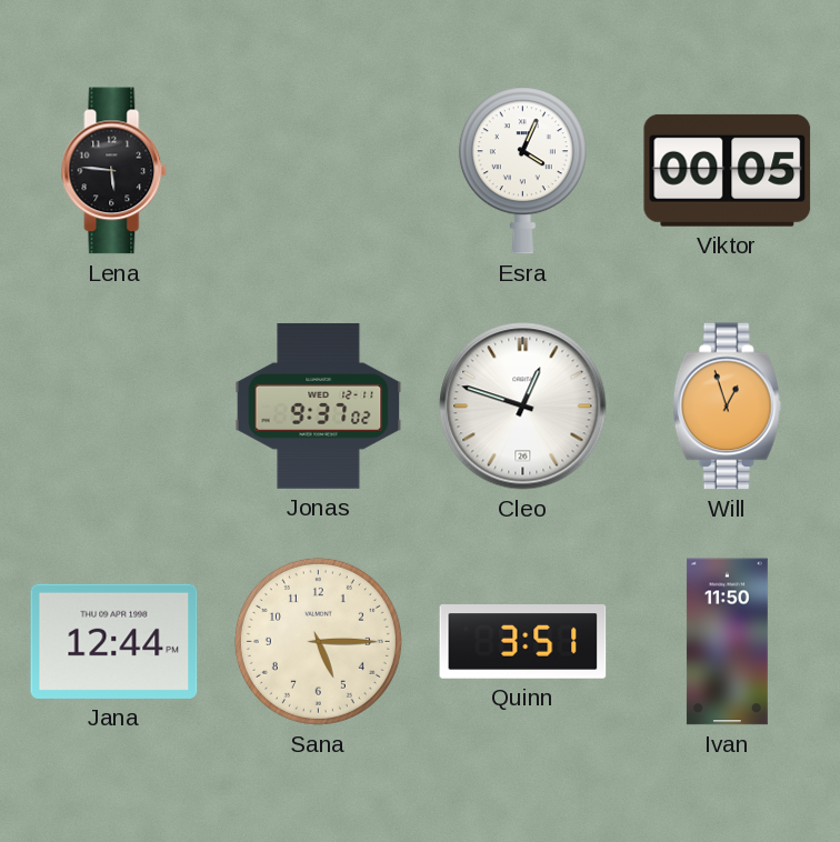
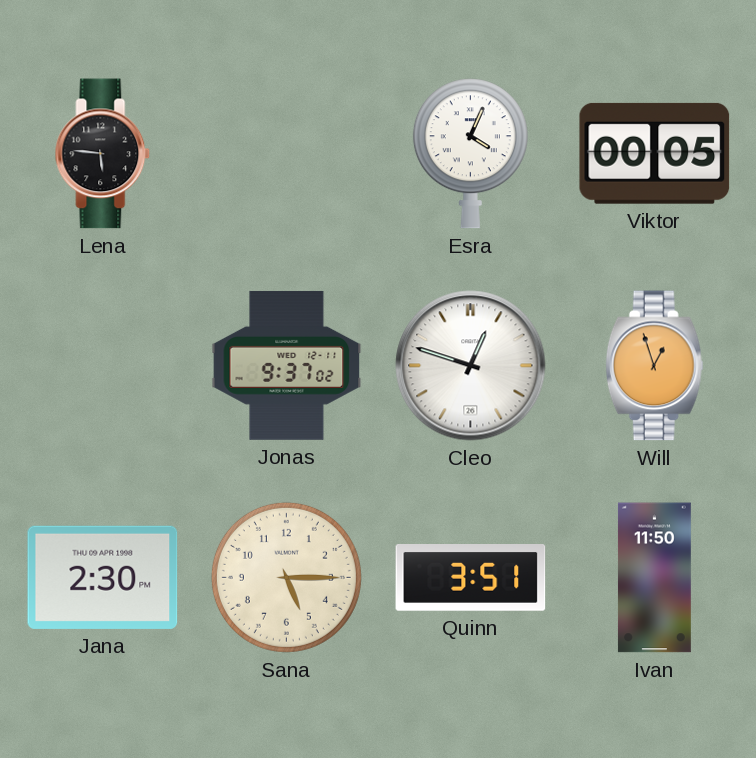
Jana: 12:44 -> 2:30
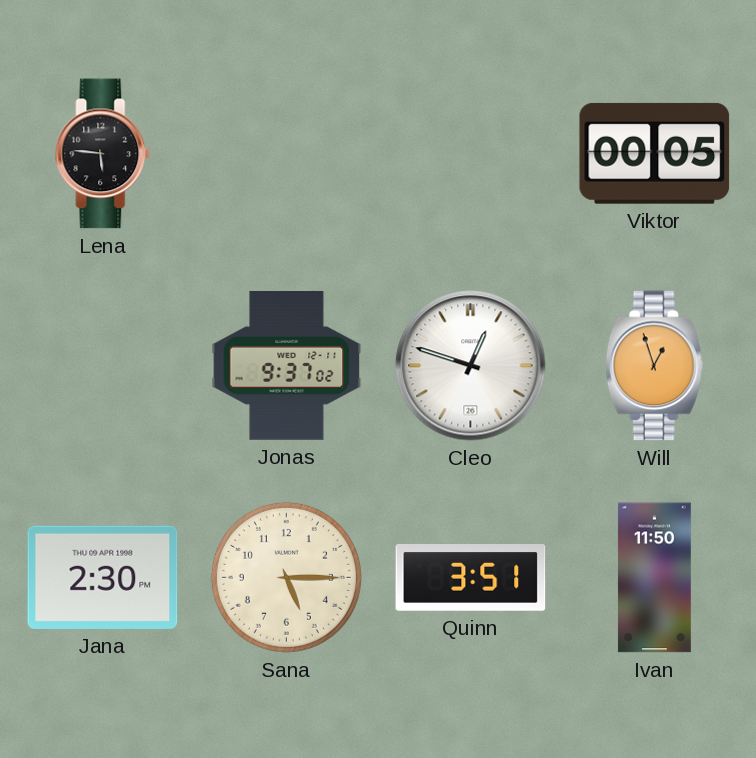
Esra: 4:04 -> none
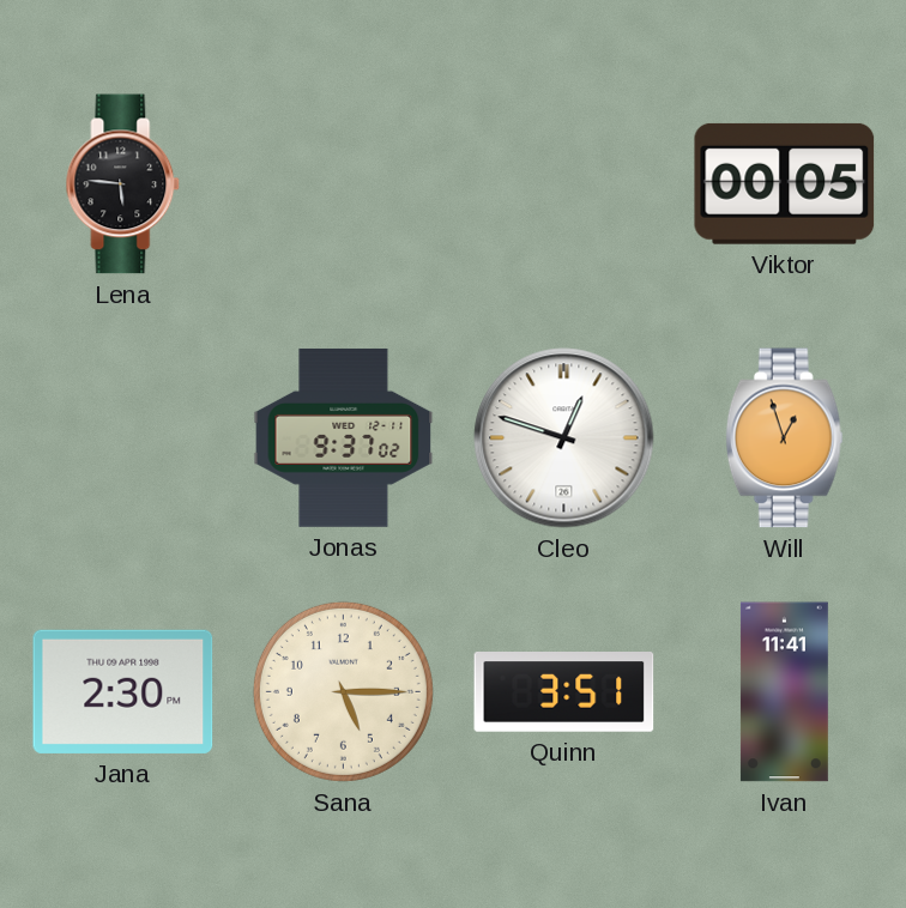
Ivan: 11:50 -> 11:41
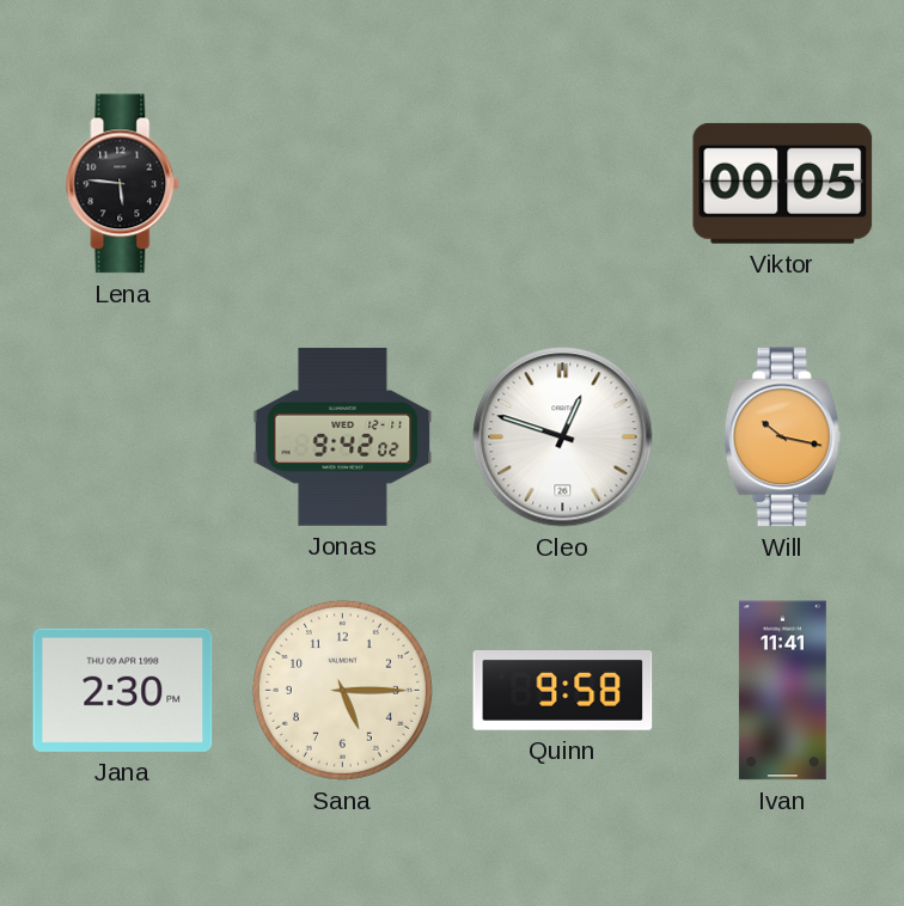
Jonas: 9:37 -> 9:42
Will: 12:57 -> 10:17
Quinn: 3:51 -> 9:58
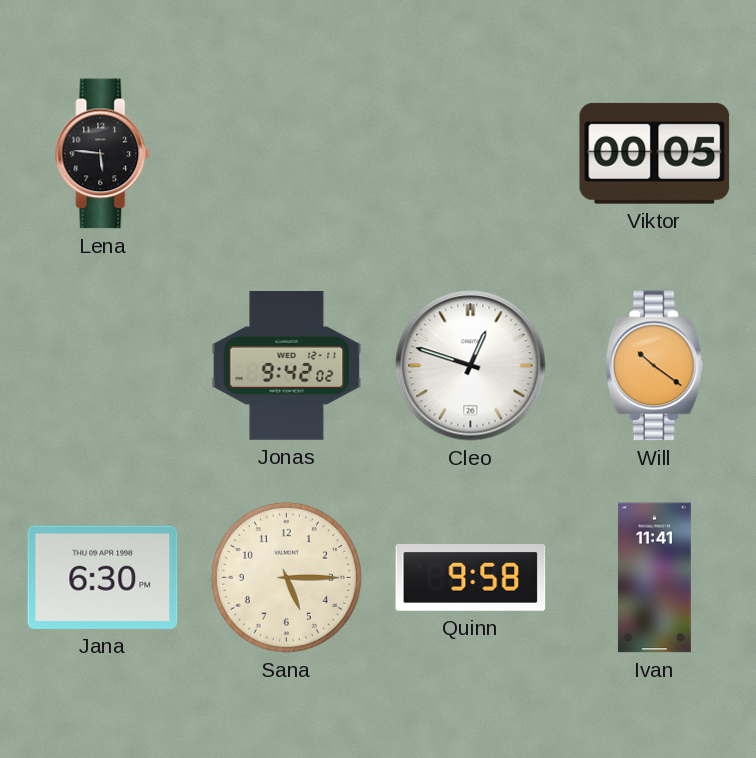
Will: 10:17 -> 10:21
Jana: 2:30 -> 6:30
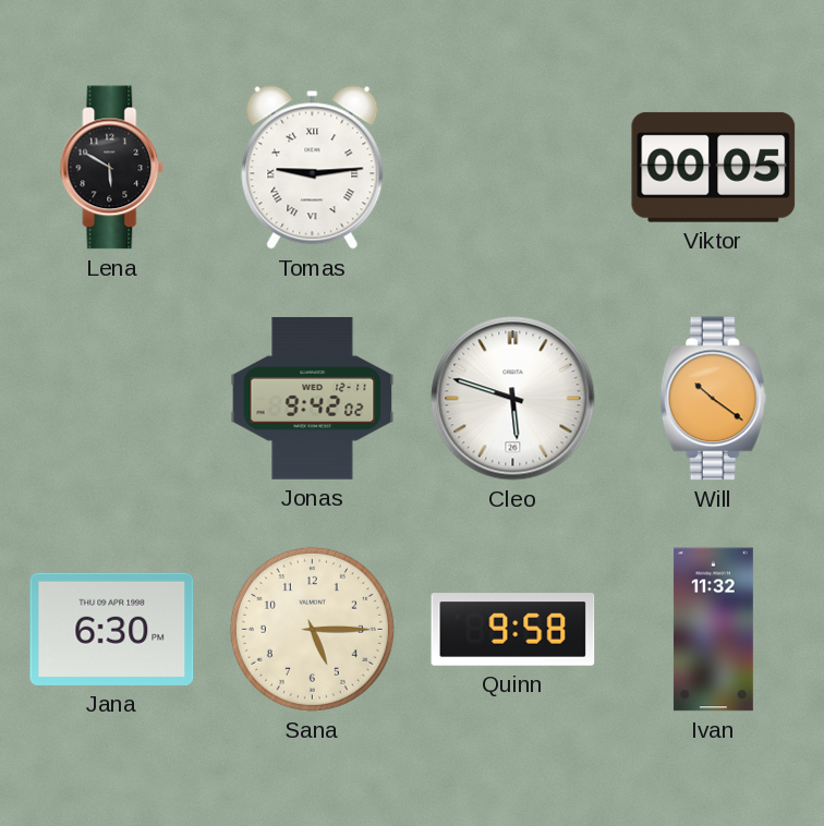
Lena: 5:46 -> 5:50
Tomas: none -> 9:14
Cleo: 12:48 -> 5:48
Ivan: 11:41 -> 11:32
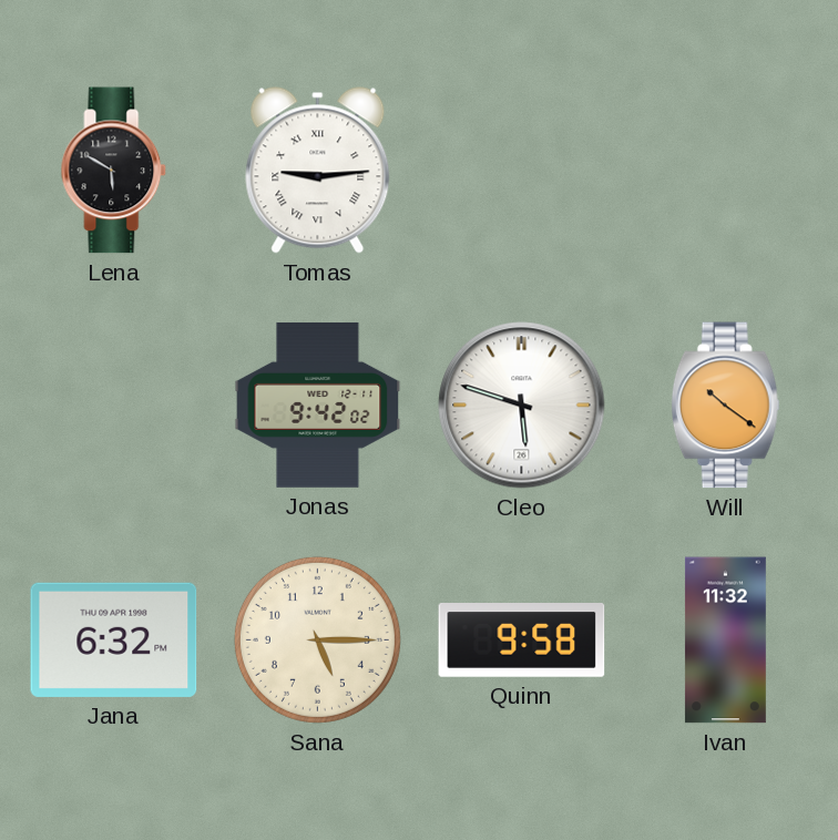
Viktor: 00:05 -> none
Jana: 6:30 -> 6:32
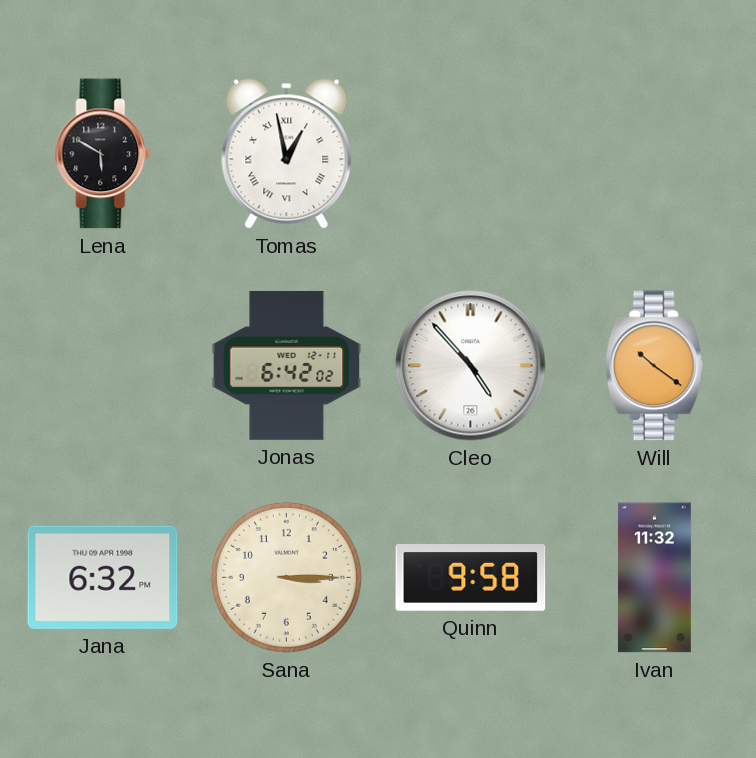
Tomas: 9:14 -> 12:58
Jonas: 9:42 -> 6:42
Cleo: 5:48 -> 4:53
Sana: 5:15 -> 3:15
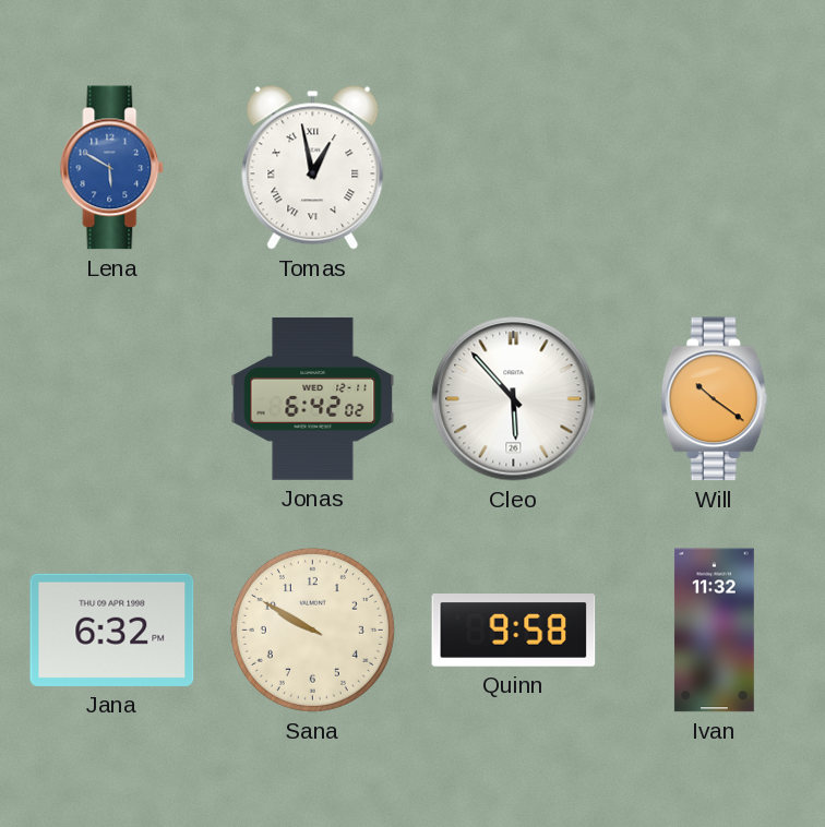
Lena dial: black -> blue
Cleo: 4:53 -> 5:53
Sana: 3:15 -> 9:50
